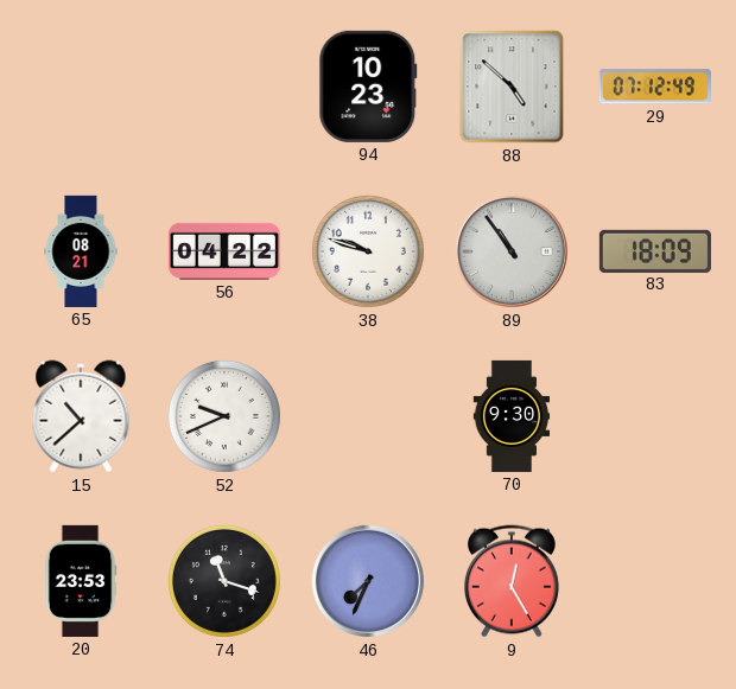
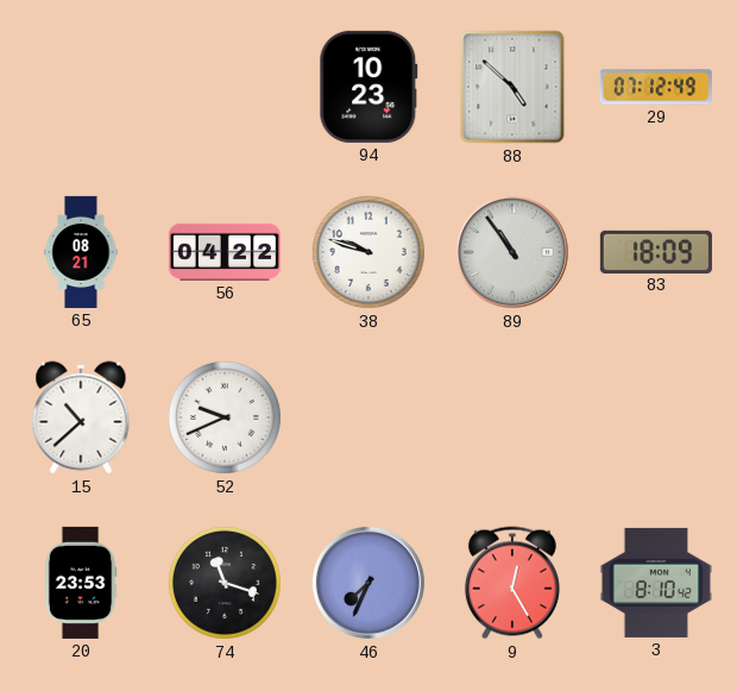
70: 9:30 -> none
3: none -> 8:10
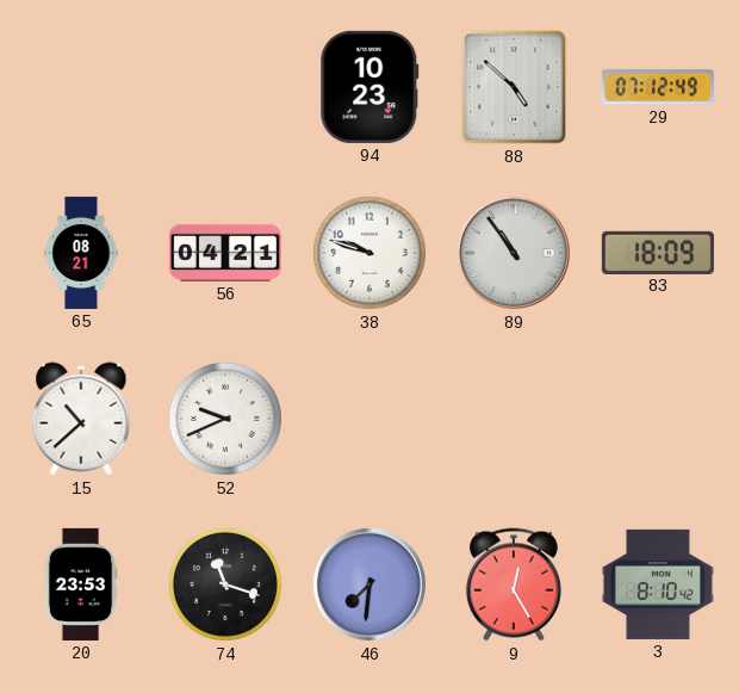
56: 04:22 -> 04:21
46: 7:34 -> 7:31
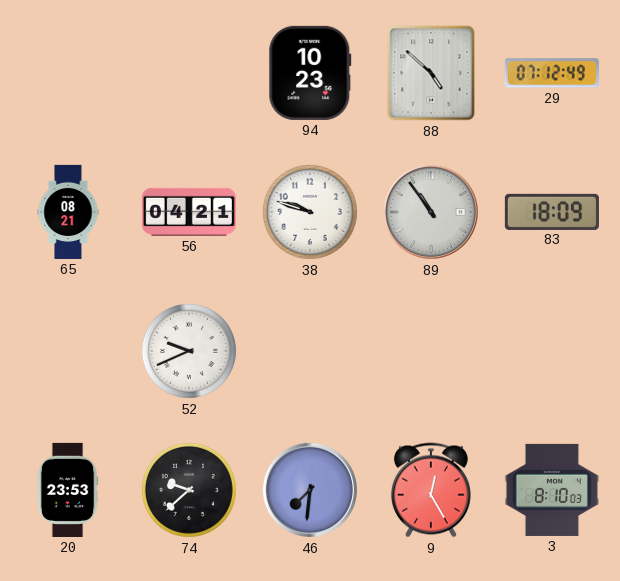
15: 10:38 -> none
74: 11:18 -> 9:38
3: 8:10:42 -> 8:10:03
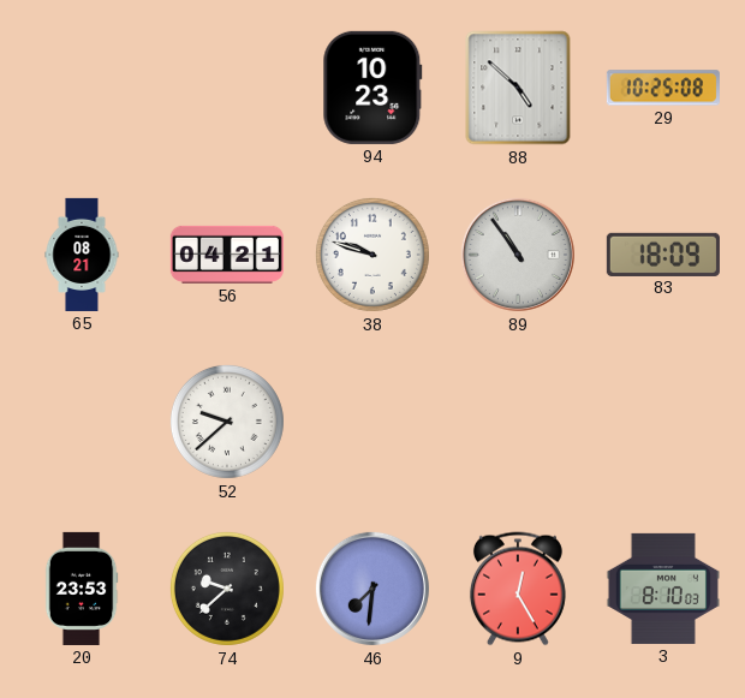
29: 07:12 -> 10:25
52: 9:41 -> 9:38
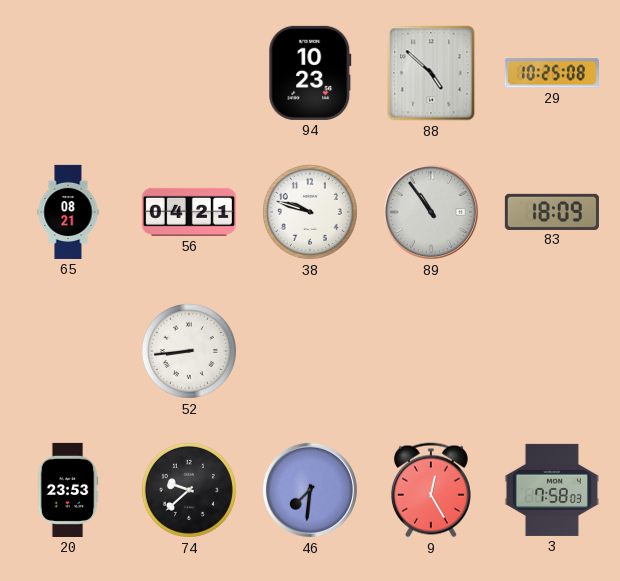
52: 9:38 -> 8:44
3: 8:10 -> 7:58
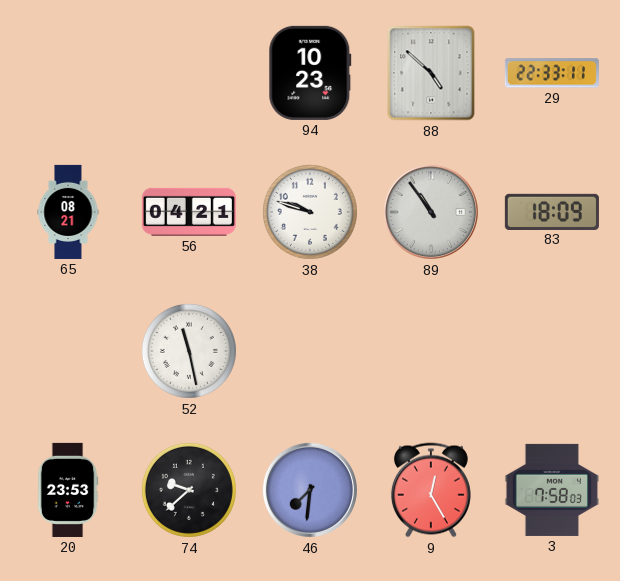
29: 10:25 -> 22:33
52: 8:44 -> 11:28
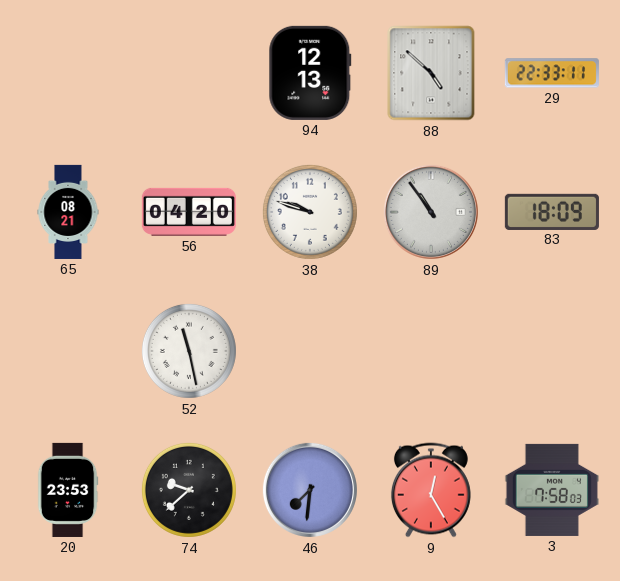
94: 10:23 -> 12:13
56: 04:21 -> 04:20
